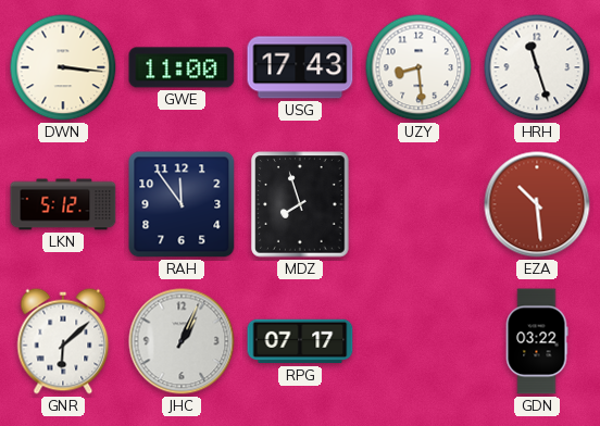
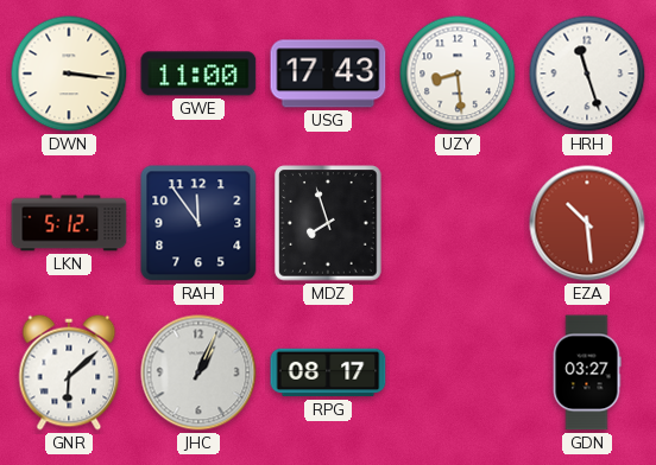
RPG: 07:17 -> 08:17
GDN: 03:22 -> 03:27
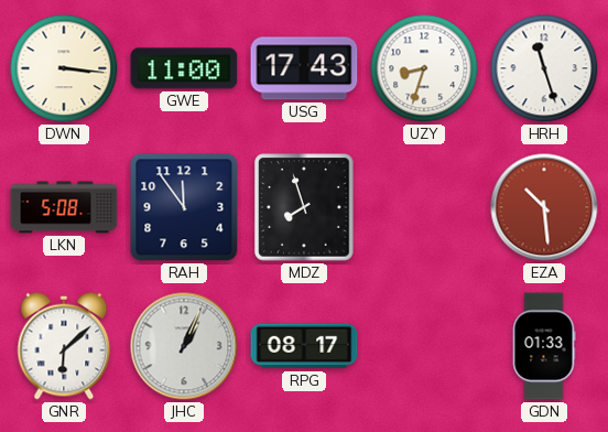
UZY: 8:29 -> 8:33
LKN: 5:12 -> 5:08
GDN: 03:27 -> 01:33
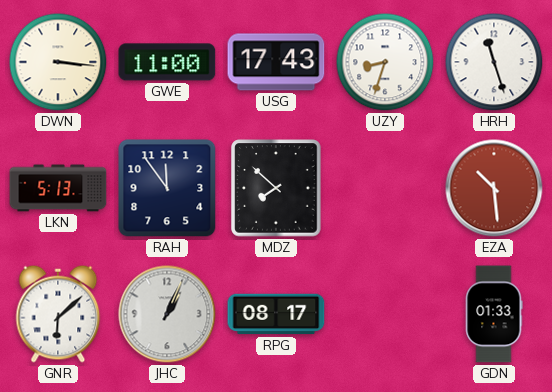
LKN: 5:08 -> 5:13
MDZ: 7:57 -> 7:52
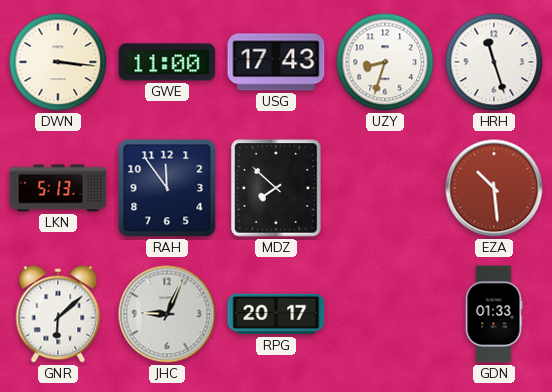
JHC: 1:04 -> 9:04
RPG: 08:17 -> 20:17
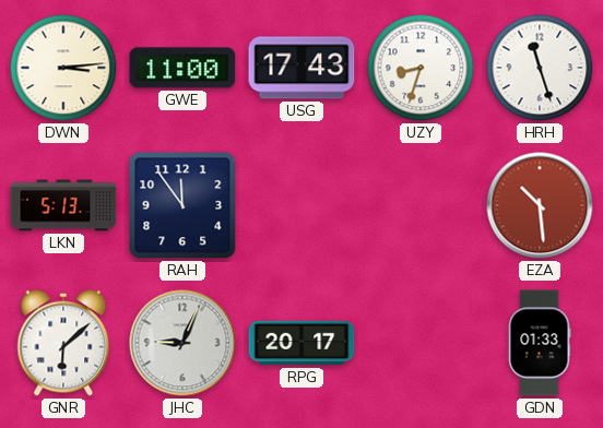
DWN: 3:16 -> 3:14
MDZ: 7:52 -> none
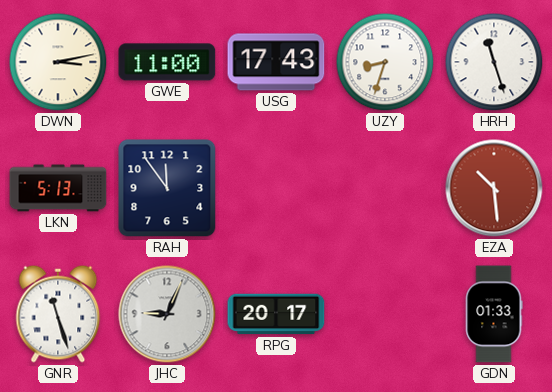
DWN: 3:14 -> 3:13
GNR: 6:08 -> 11:27
